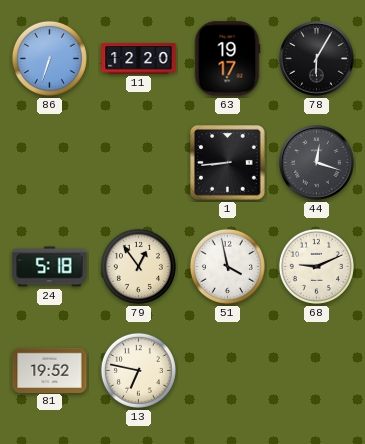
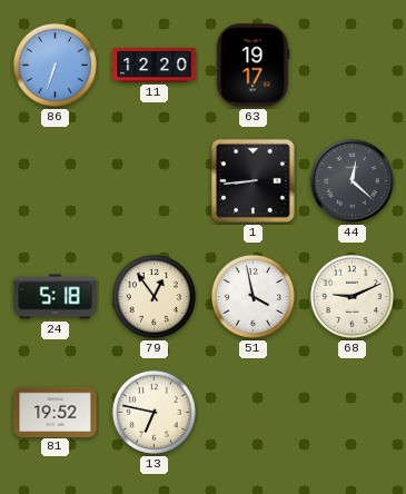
78: 6:05 -> none
44: 12:18 -> 12:22
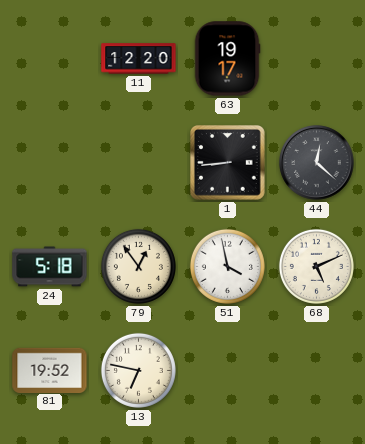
86: 6:33 -> none
68: 9:11 -> 5:11
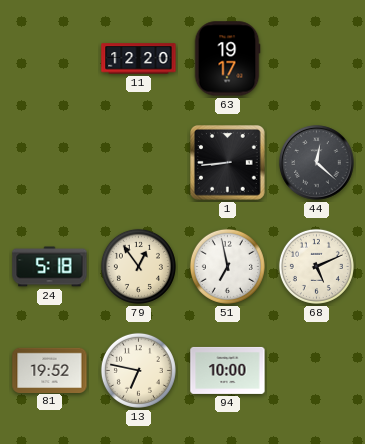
51: 3:58 -> 6:58
94: none -> 10:00
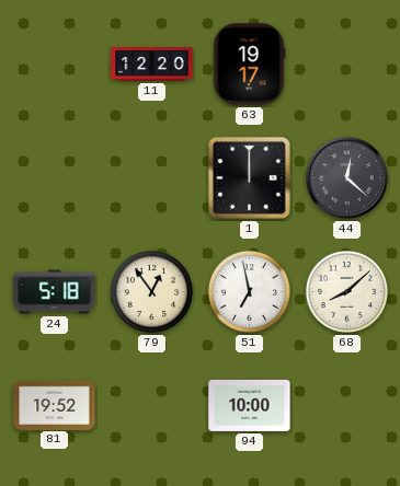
1: 8:44 -> 12:00
68: 5:11 -> 8:08
13: 6:47 -> none
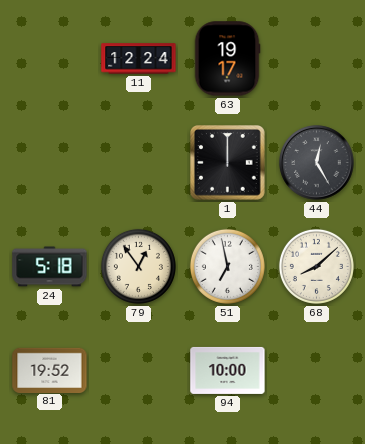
11: 12:20 -> 12:24
44: 12:22 -> 12:25
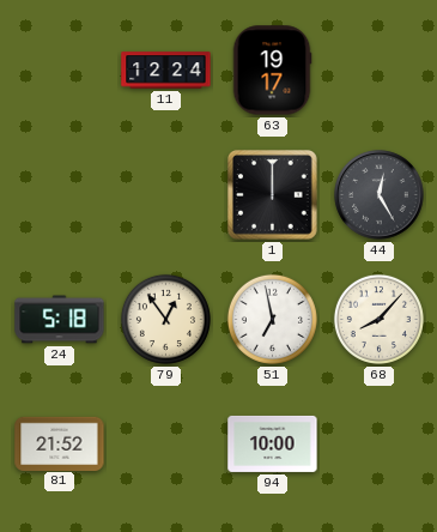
68: 8:08 -> 8:07
81: 19:52 -> 21:52
